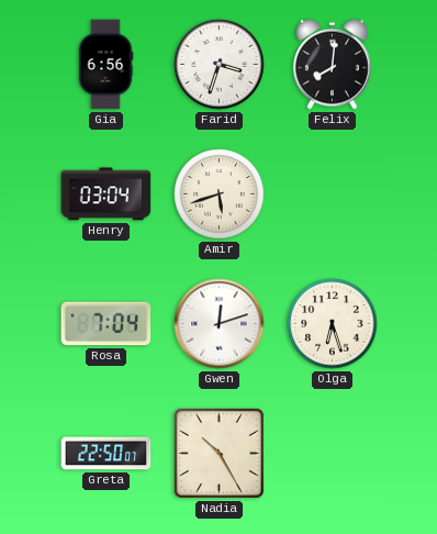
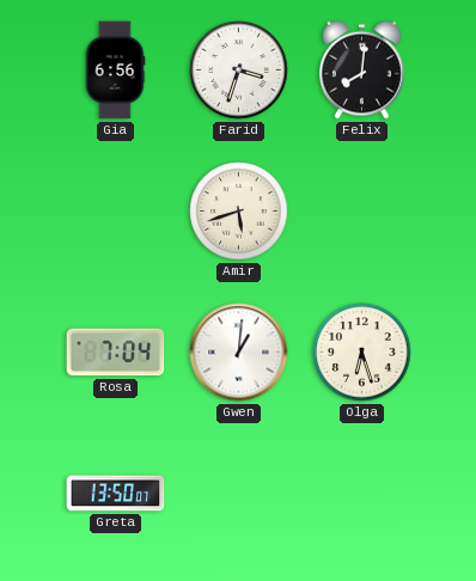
Henry: 03:04 -> none
Gwen: 12:12 -> 1:01
Greta: 22:50 -> 13:50
Nadia: 10:25 -> none
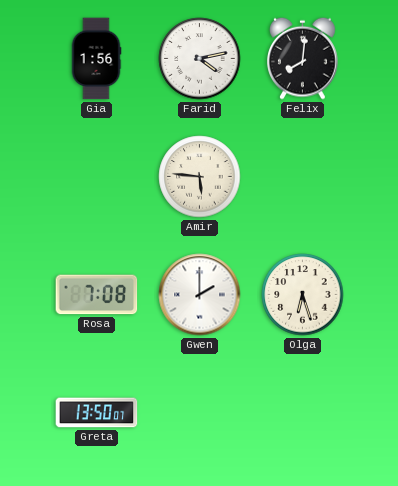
Gia: 6:56 -> 1:56
Farid: 3:33 -> 4:13
Amir: 5:42 -> 5:46
Rosa: 7:04 -> 7:08
Gwen: 1:01 -> 2:00
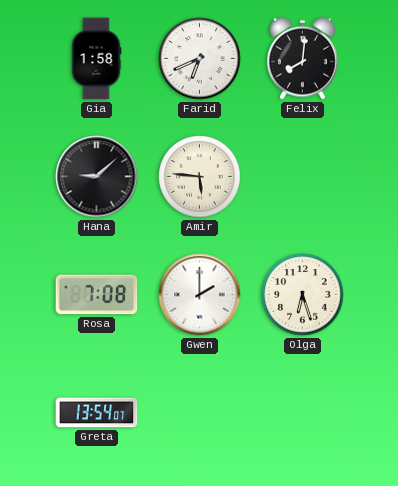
Gia: 1:56 -> 1:58
Farid: 4:13 -> 6:41
Hana: none -> 9:08
Greta: 13:50 -> 13:54
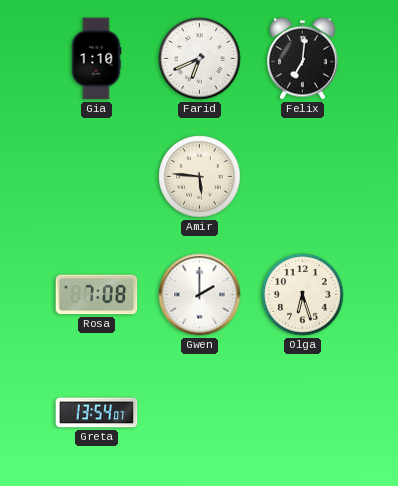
Gia: 1:58 -> 1:10
Felix: 8:01 -> 7:01
Hana: 9:08 -> none
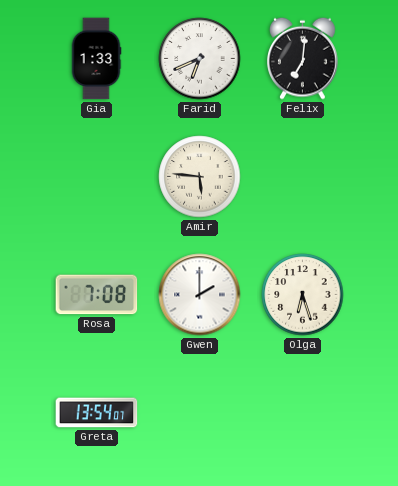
Gia: 1:10 -> 1:33
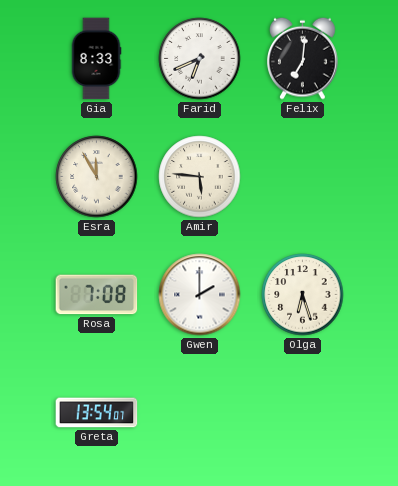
Gia: 1:33 -> 8:33
Esra: none -> 11:55
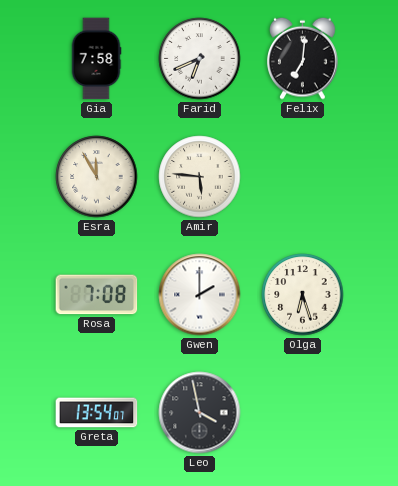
Gia: 8:33 -> 7:58
Leo: none -> 3:58
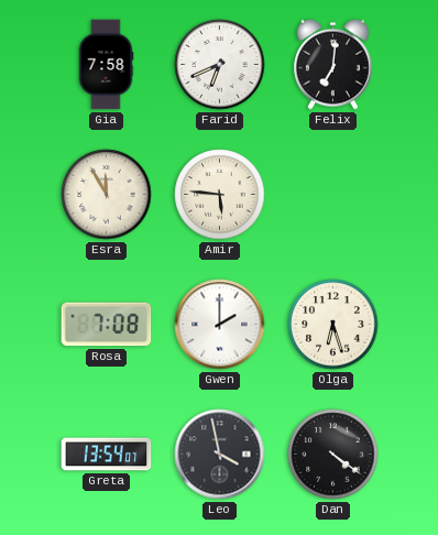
Dan: none -> 4:21
